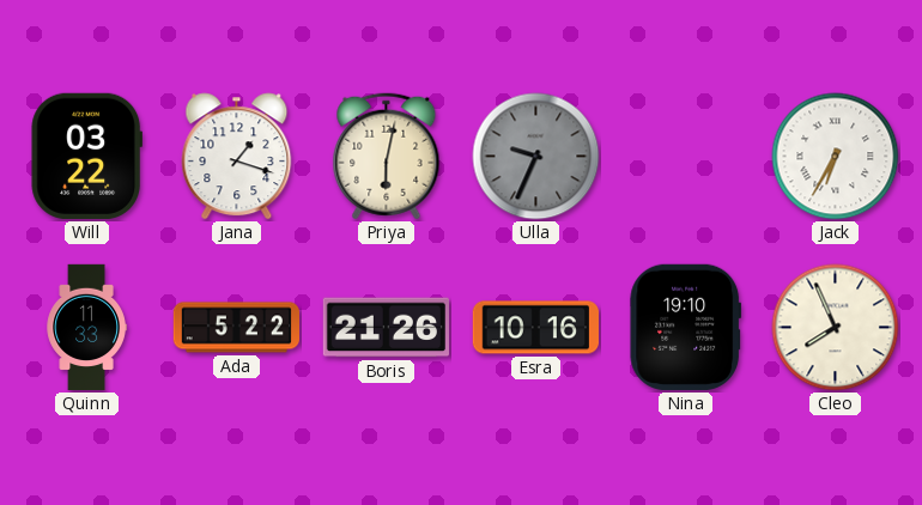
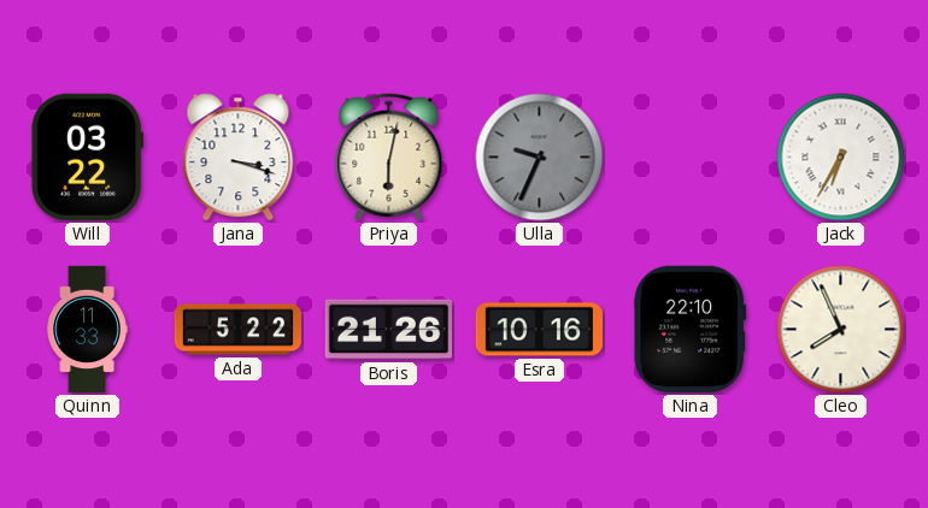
Jana: 1:18 -> 3:18
Nina: 19:10 -> 22:10
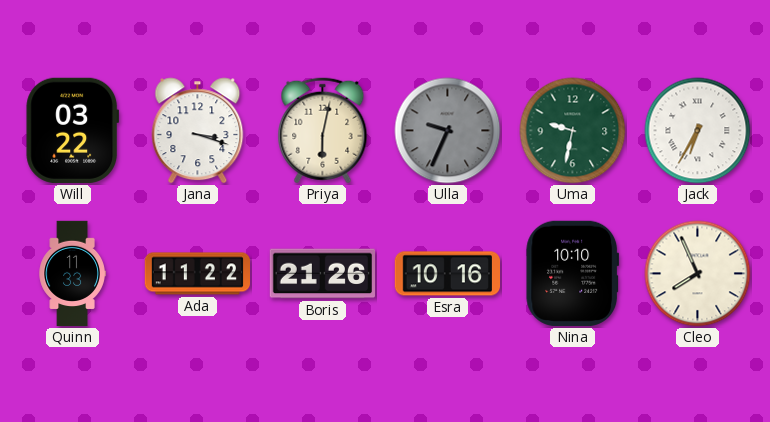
Uma: none -> 9:32
Ada: 5:22 -> 11:22
Nina: 22:10 -> 10:10
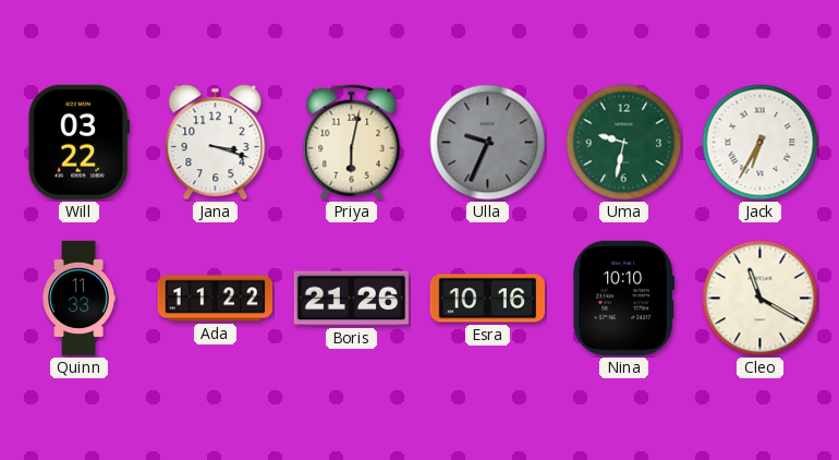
Cleo: 7:56 -> 11:20
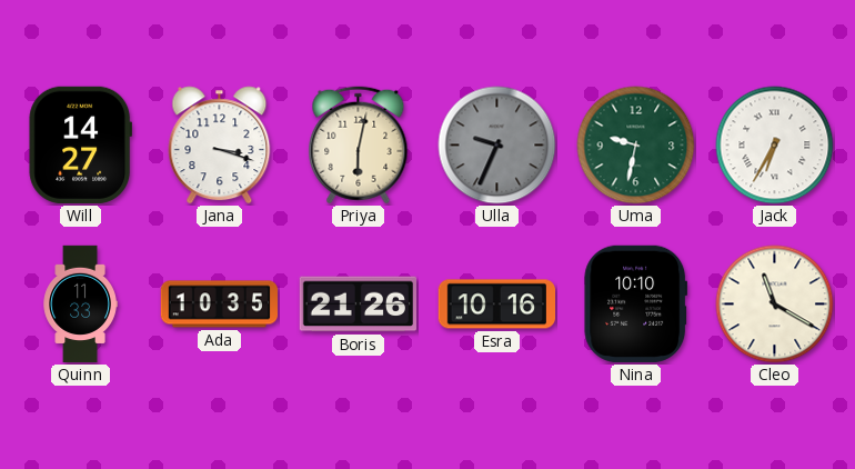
Will: 03:22 -> 14:27
Ada: 11:22 -> 10:35
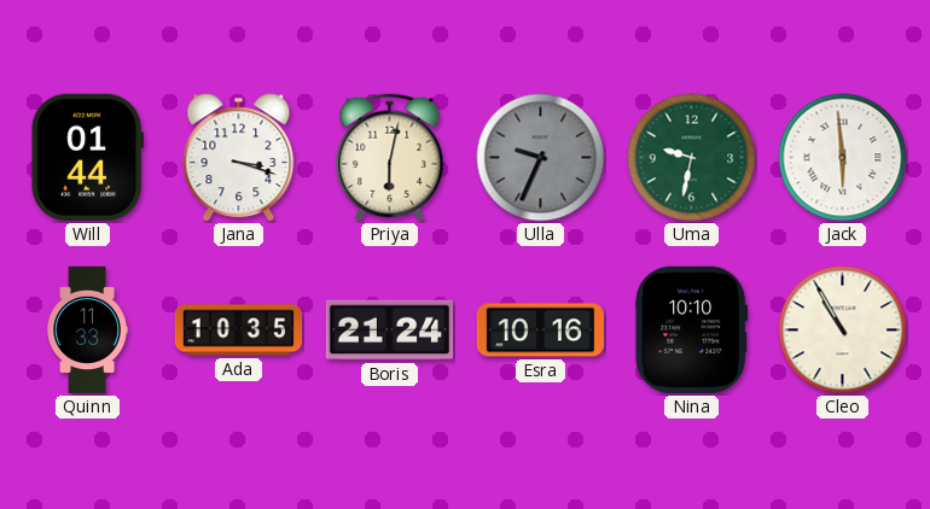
Will: 14:27 -> 01:44
Jack: 6:35 -> 5:59
Boris: 21:26 -> 21:24
Cleo: 11:20 -> 10:55
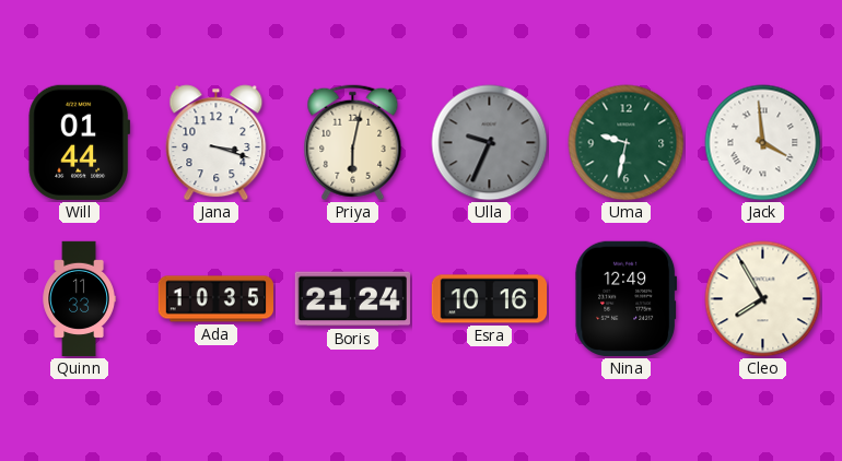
Jack: 5:59 -> 3:59
Nina: 10:10 -> 12:49
Cleo: 10:55 -> 7:55
